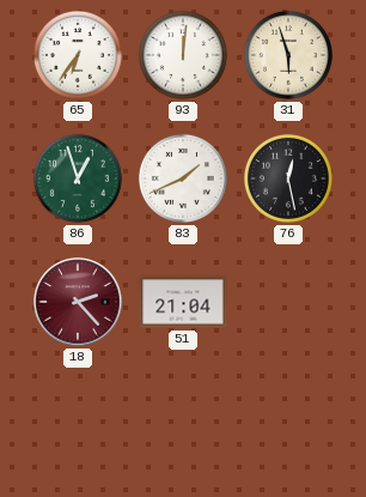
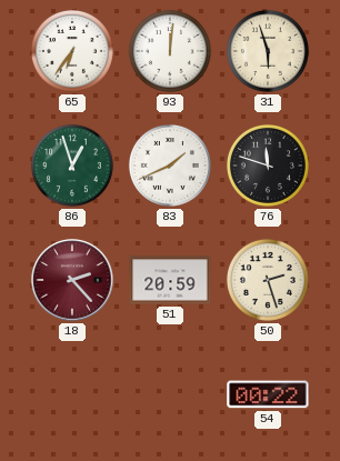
76: 12:28 -> 11:48
51: 21:04 -> 20:59
50: none -> 2:27
54: none -> 00:22
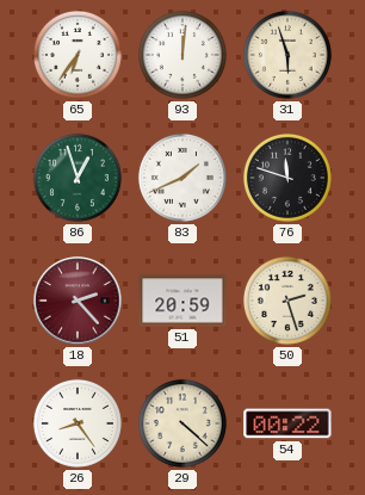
26: none -> 8:24
29: none -> 4:22
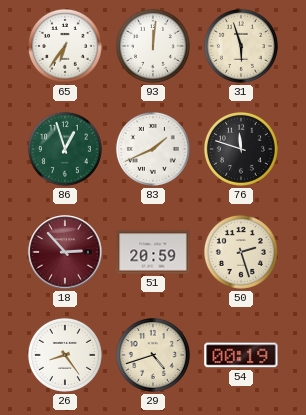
18: 2:23 -> 2:53
29: 4:22 -> 4:42
54: 00:22 -> 00:19
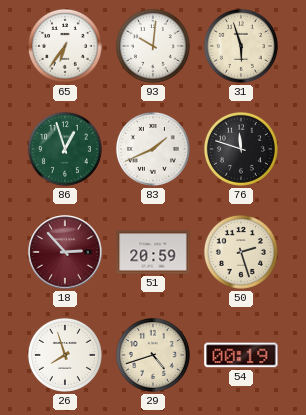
93: 12:01 -> 10:01
26: 8:24 -> 7:57
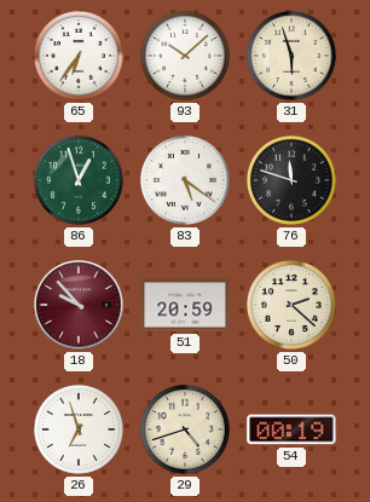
93: 10:01 -> 10:08
83: 1:41 -> 5:21
18: 2:53 -> 9:53
50: 2:27 -> 2:22
26: 7:57 -> 6:57
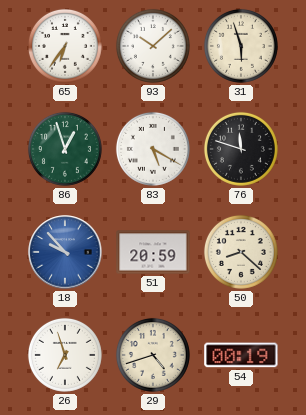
83: 5:21 -> 5:20
18 dial: burgundy -> blue
50: 2:22 -> 8:22
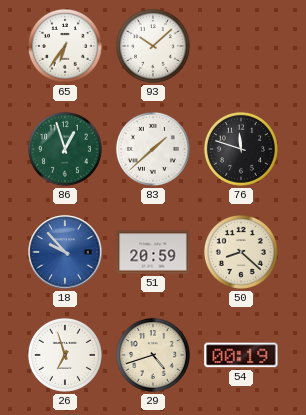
31: 5:57 -> none
83: 5:20 -> 1:38
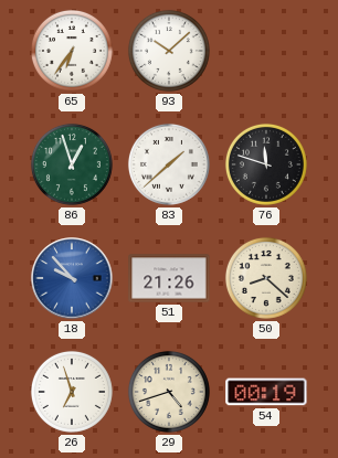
51: 20:59 -> 21:26
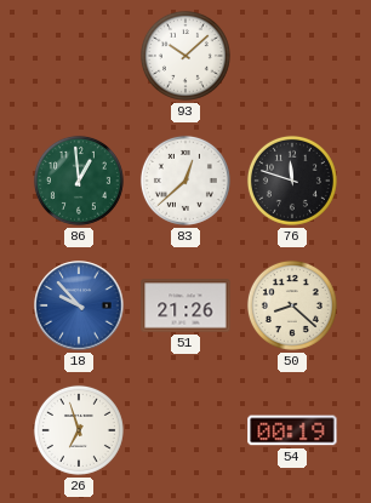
65: 6:36 -> none
86: 12:57 -> 12:59
83: 1:38 -> 12:38
29: 4:42 -> none
